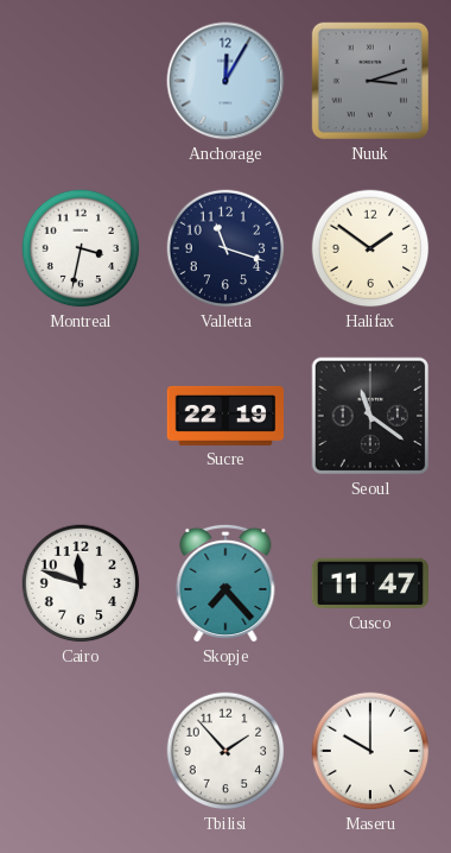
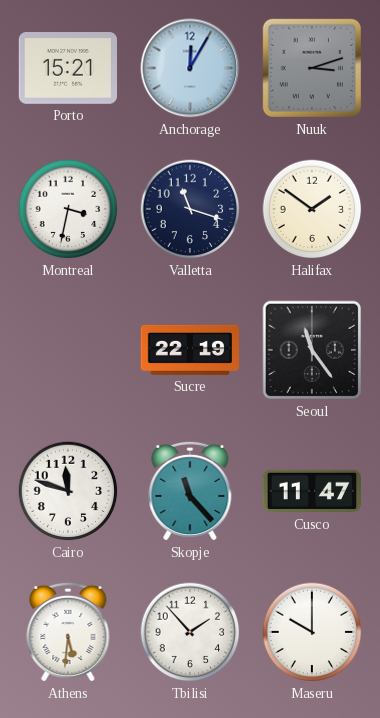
Porto: none -> 15:21
Seoul: 11:21 -> 11:24
Skopje: 7:23 -> 11:23
Athens: none -> 5:31
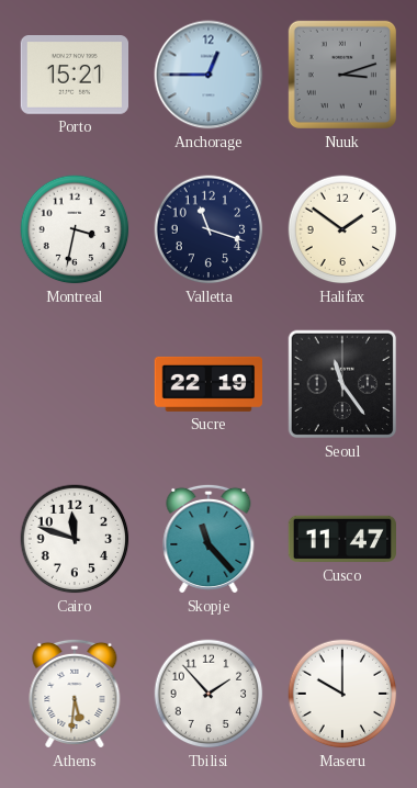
Anchorage: 12:05 -> 12:45
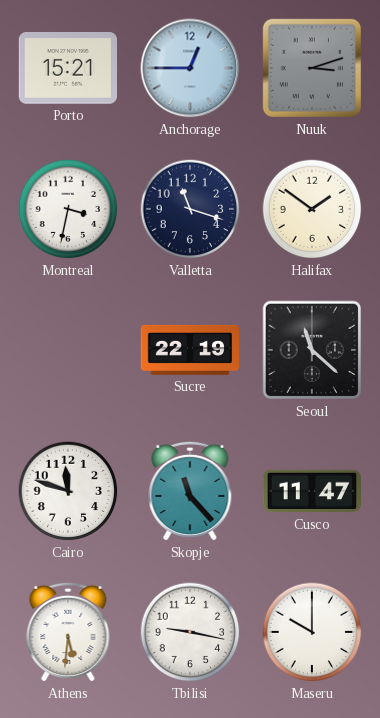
Seoul: 11:24 -> 11:22
Tbilisi: 1:53 -> 9:17
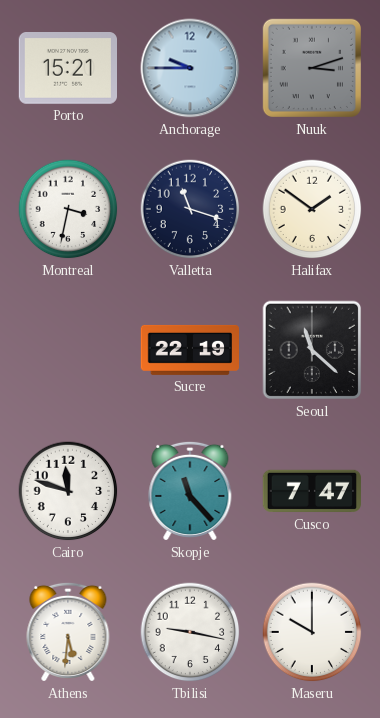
Anchorage: 12:45 -> 9:45
Cusco: 11:47 -> 7:47
